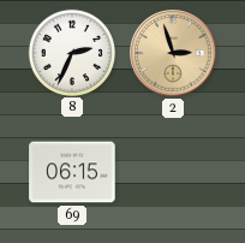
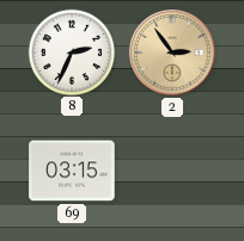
2: 2:57 -> 2:54
69: 06:15 -> 03:15
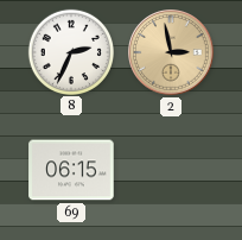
2: 2:54 -> 2:58
69: 03:15 -> 06:15
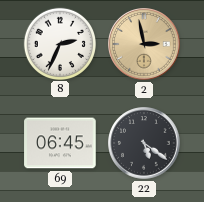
69: 06:15 -> 06:45
22: none -> 5:21
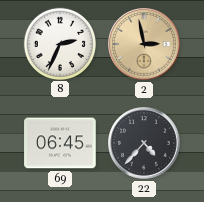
22: 5:21 -> 4:37
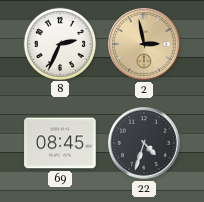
69: 06:45 -> 08:45
22: 4:37 -> 4:33
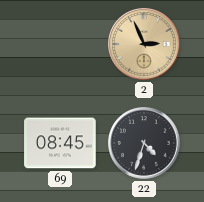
8: 2:34 -> none
2: 2:58 -> 2:56
